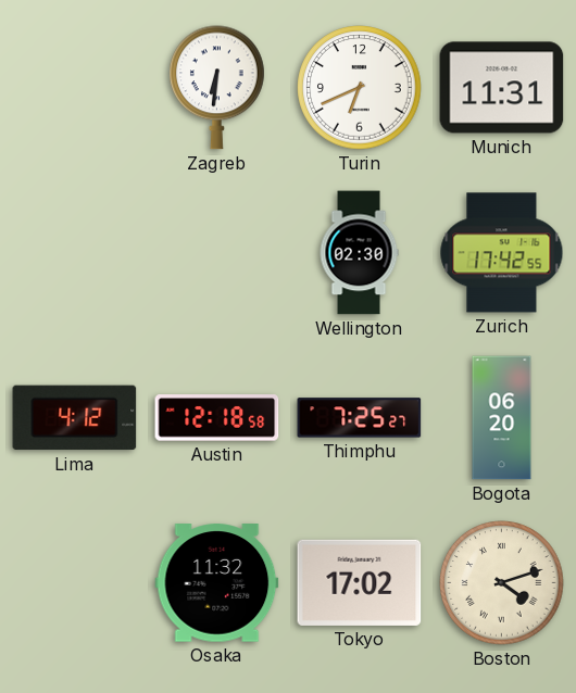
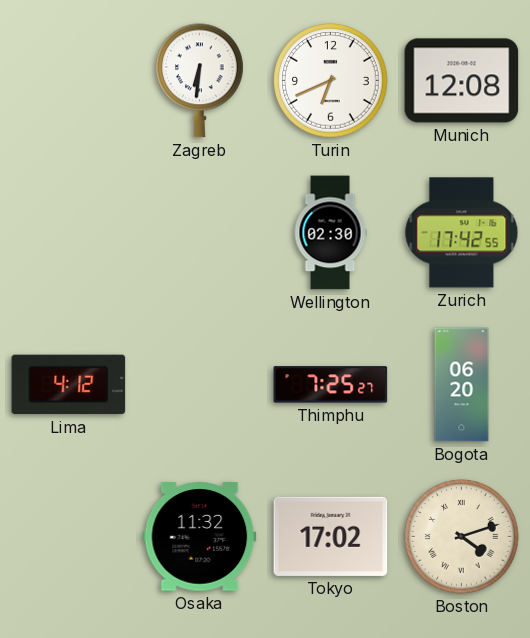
Munich: 11:31 -> 12:08
Austin: 12:18 -> none
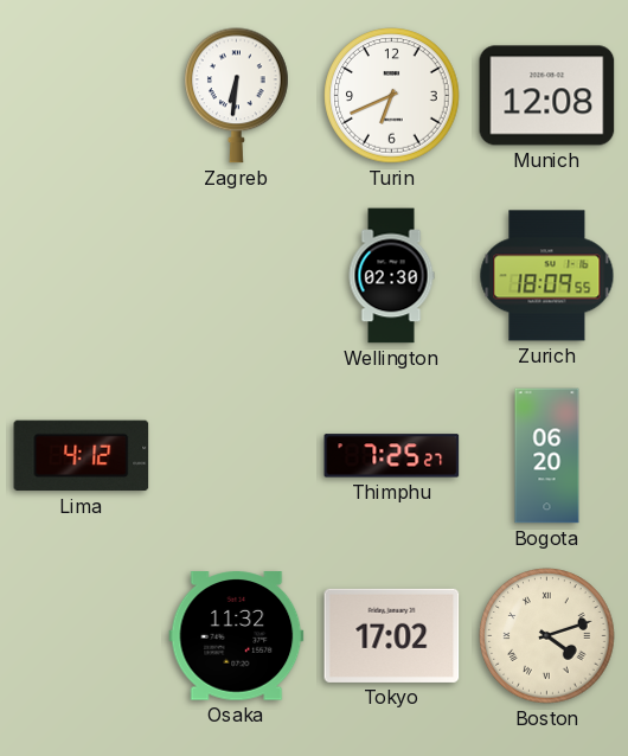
Zurich: 17:42 -> 18:09
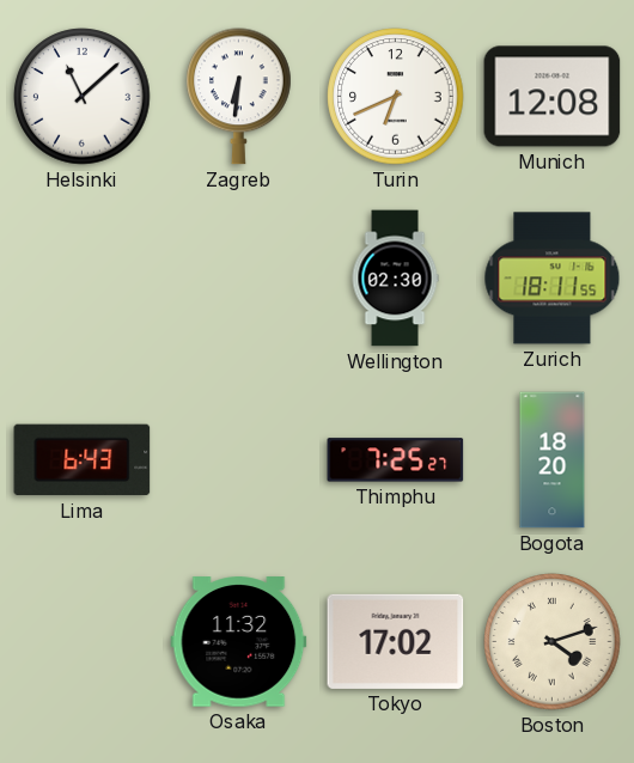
Helsinki: none -> 11:08
Zurich: 18:09 -> 18:11
Lima: 4:12 -> 6:43
Bogota: 06:20 -> 18:20
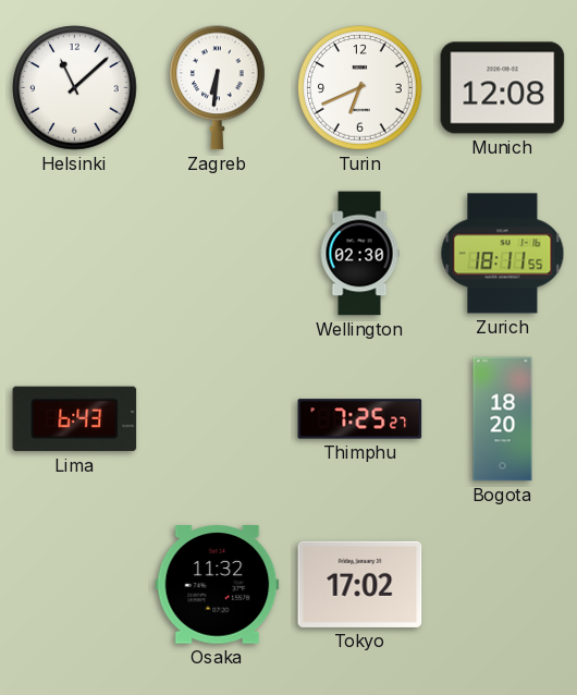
Boston: 4:12 -> none
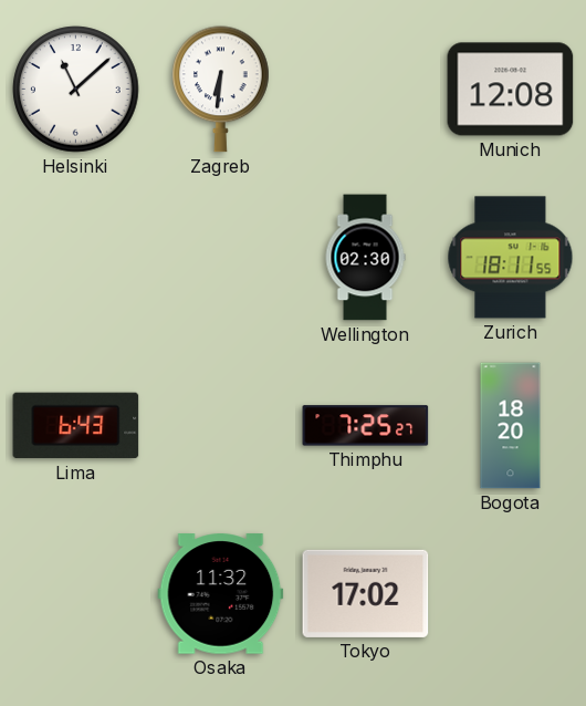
Turin: 6:41 -> none
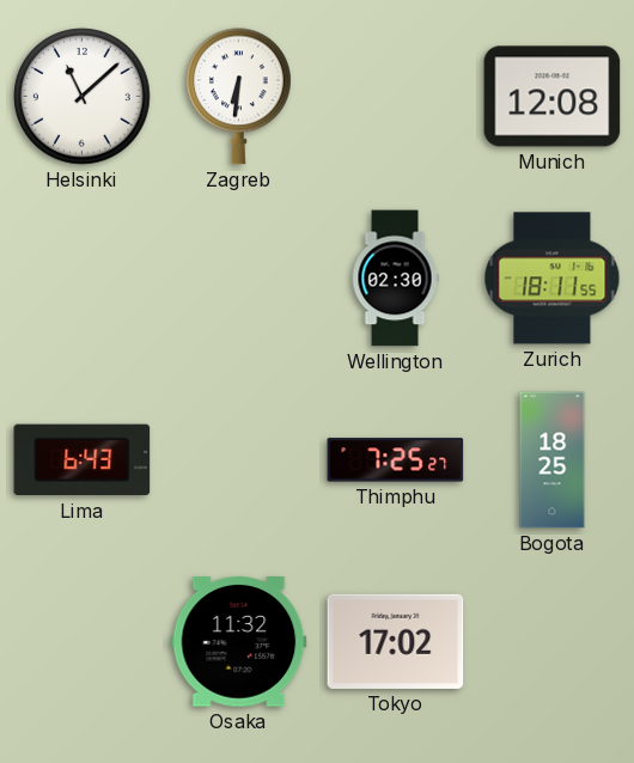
Bogota: 18:20 -> 18:25
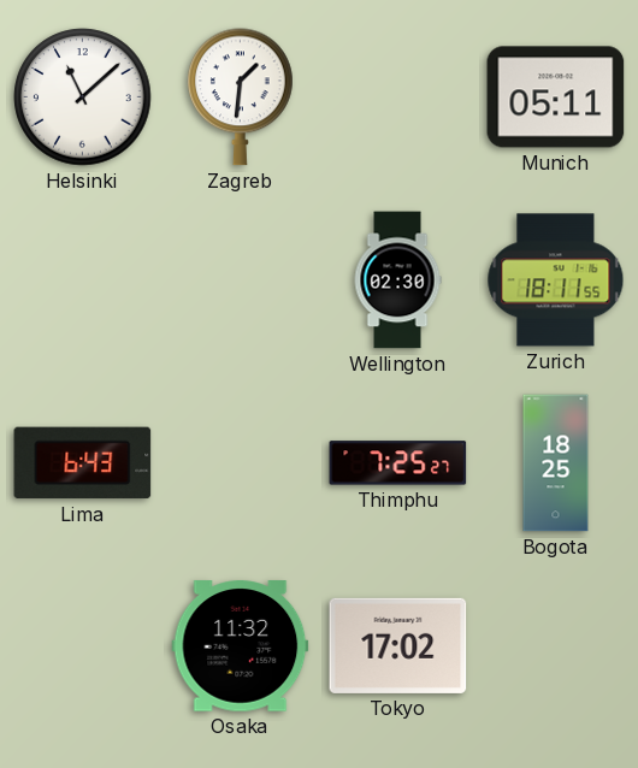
Zagreb: 6:31 -> 1:31
Munich: 12:08 -> 05:11
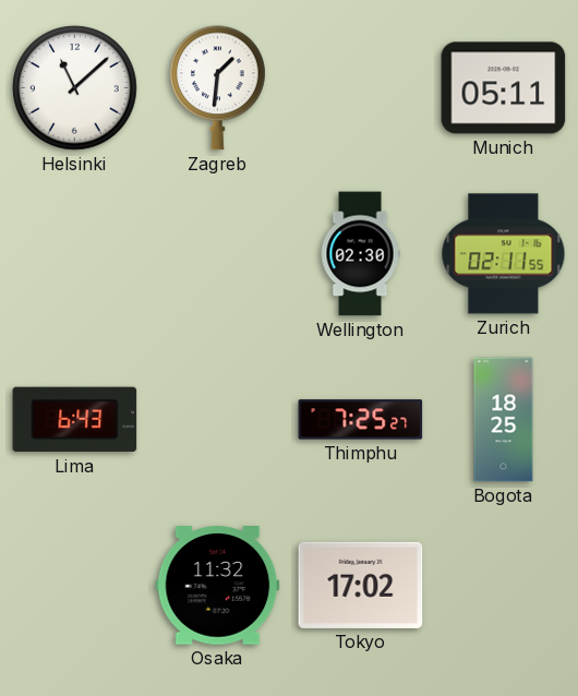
Zurich: 18:11 -> 02:11
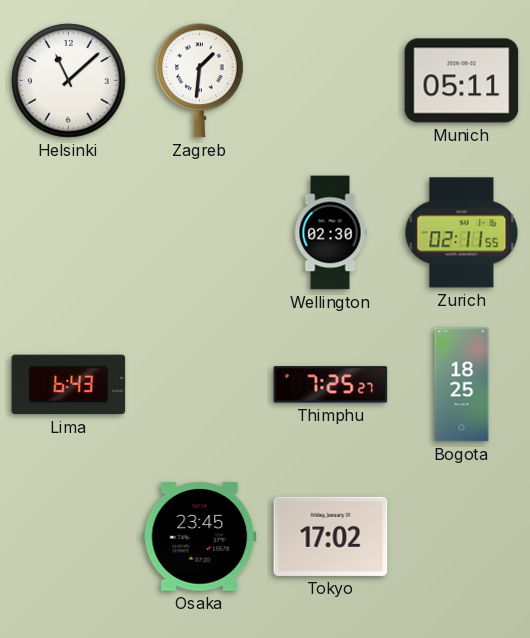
Osaka: 11:32 -> 23:45
